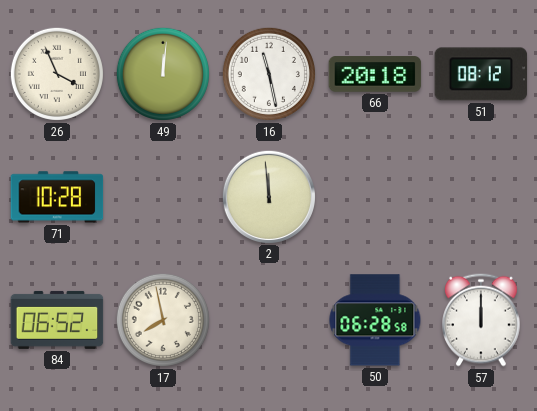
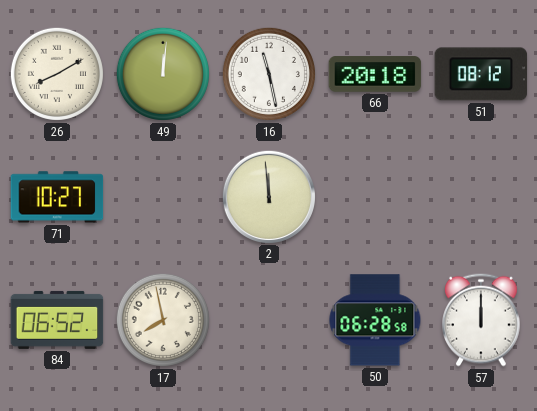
26: 3:56 -> 8:10
71: 10:28 -> 10:27
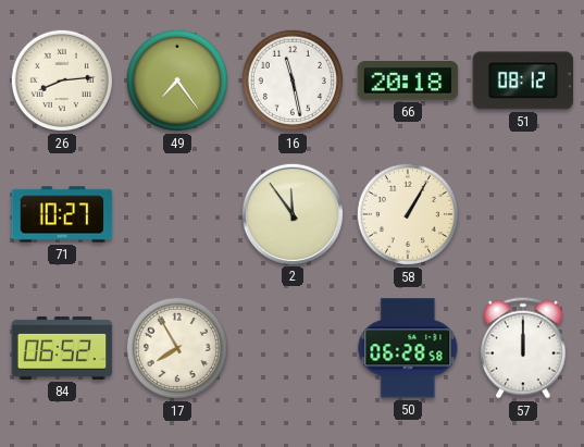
26: 8:10 -> 8:14
49: 12:01 -> 7:24
2: 11:59 -> 11:54
58: none -> 1:05
17: 7:58 -> 7:55
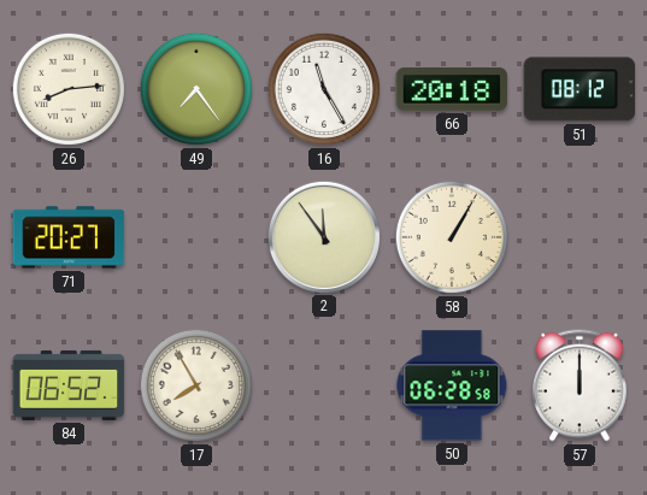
16: 11:28 -> 11:25
71: 10:27 -> 20:27
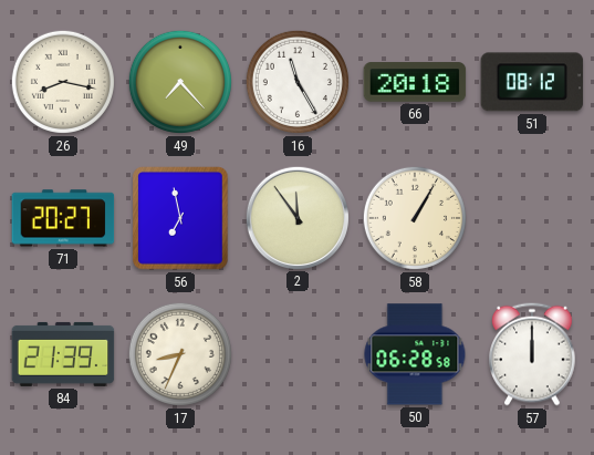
26: 8:14 -> 8:17
49: 7:24 -> 7:23
56: none -> 6:58
84: 06:52 -> 21:39
17: 7:55 -> 8:34
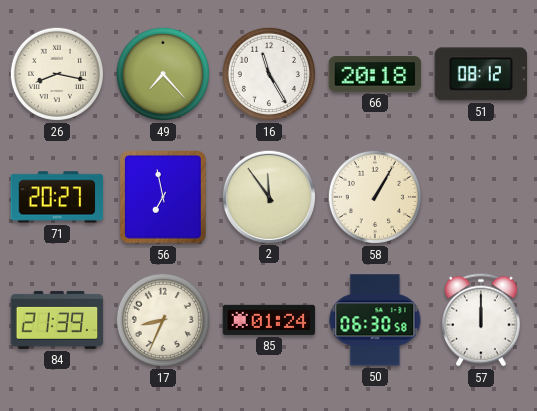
85: none -> 01:24
50: 06:28 -> 06:30
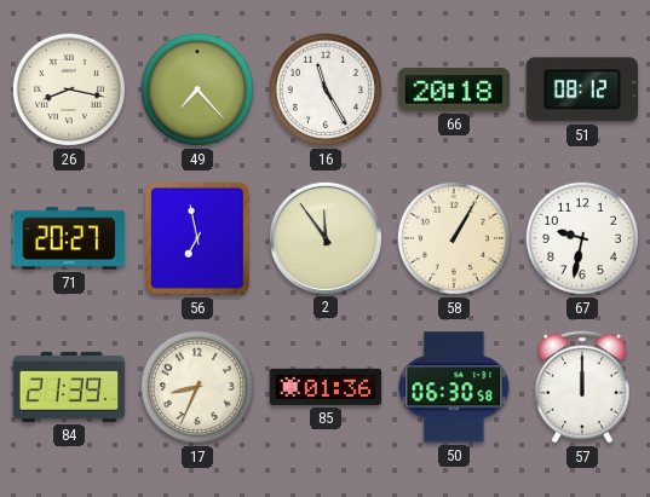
67: none -> 9:32
85: 01:24 -> 01:36
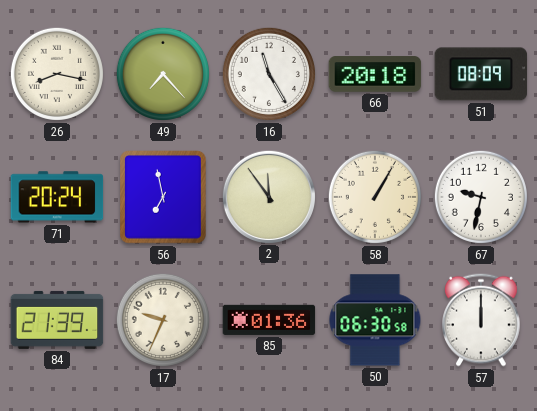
51: 08:12 -> 08:09
71: 20:27 -> 20:24
17: 8:34 -> 9:34
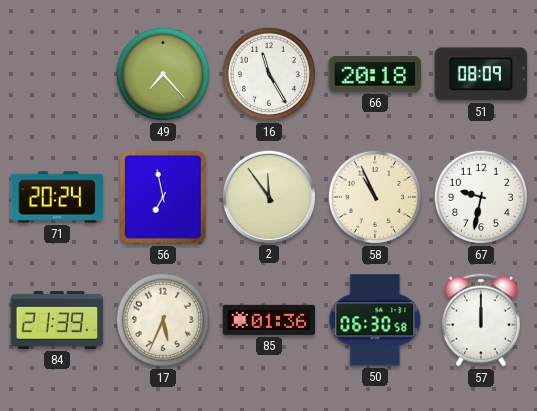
26: 8:17 -> none
58: 1:05 -> 10:56
17: 9:34 -> 5:34
